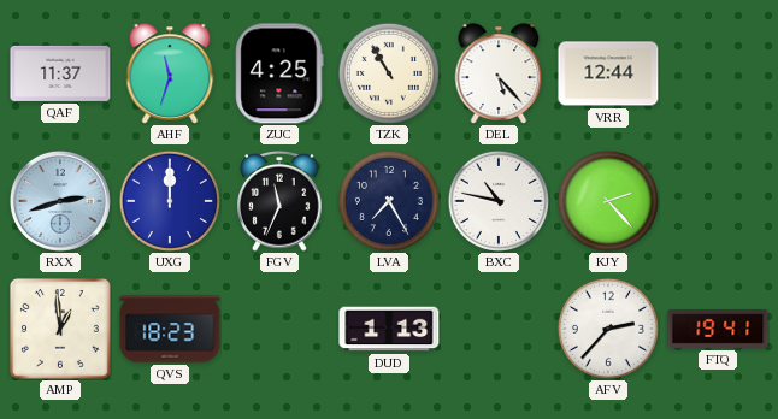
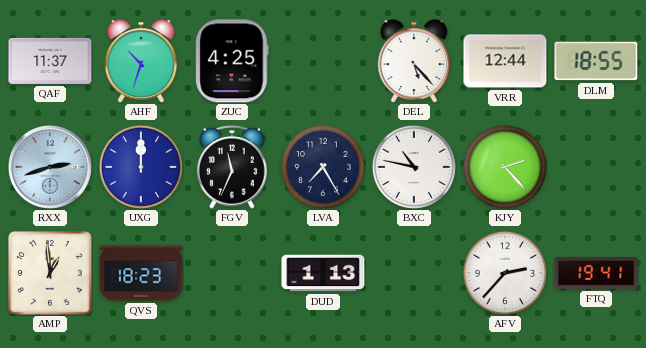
AHF: 11:33 -> 10:33
TZK: 10:55 -> none
DLM: none -> 18:55
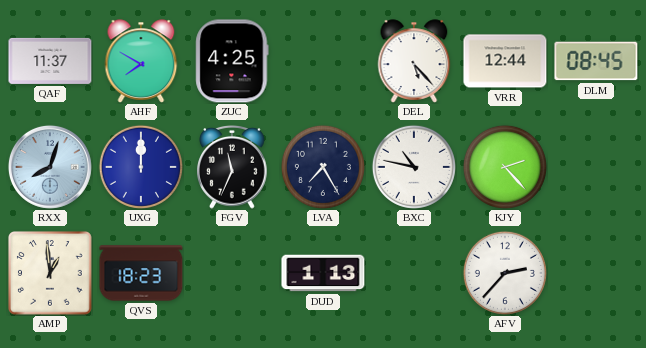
AHF: 10:33 -> 7:50
DLM: 18:55 -> 08:45
RXX: 2:42 -> 8:03
FTQ: 19:41 -> none
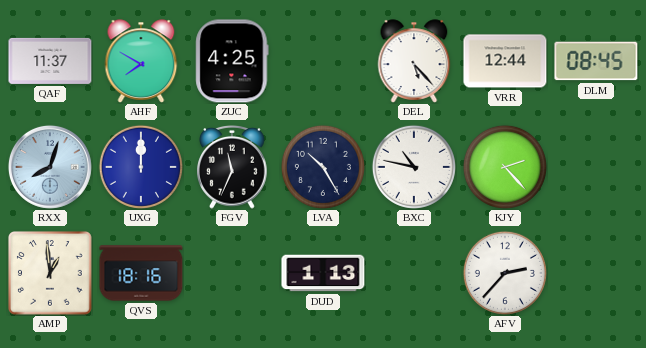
LVA: 7:25 -> 10:25
QVS: 18:23 -> 18:16
